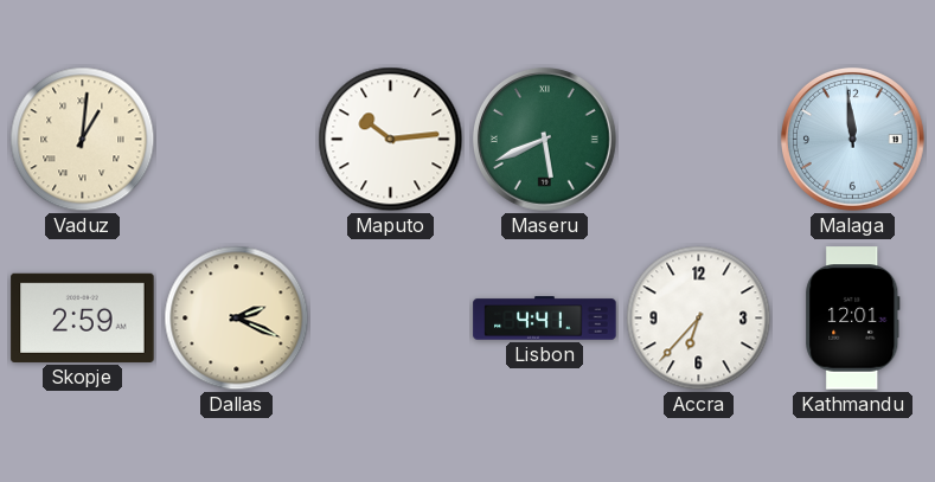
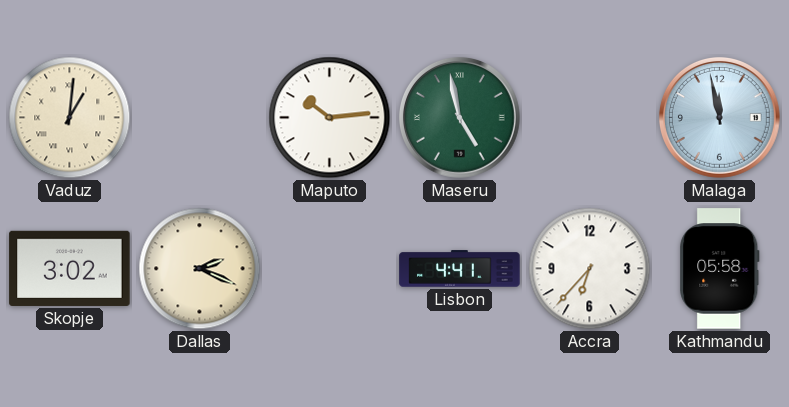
Maseru: 5:41 -> 4:58
Malaga: 11:59 -> 11:58
Skopje: 2:59 -> 3:02
Kathmandu: 12:01 -> 05:58
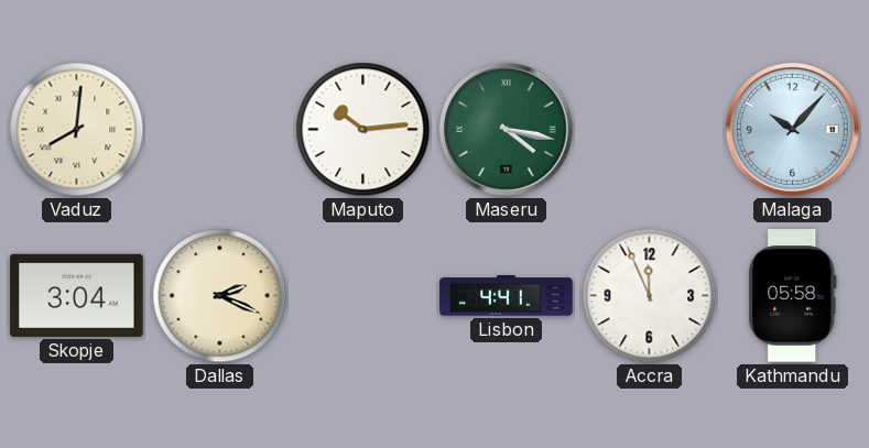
Vaduz: 1:01 -> 8:01
Maseru: 4:58 -> 4:17
Malaga: 11:58 -> 10:07
Skopje: 3:02 -> 3:04
Accra: 6:37 -> 11:56
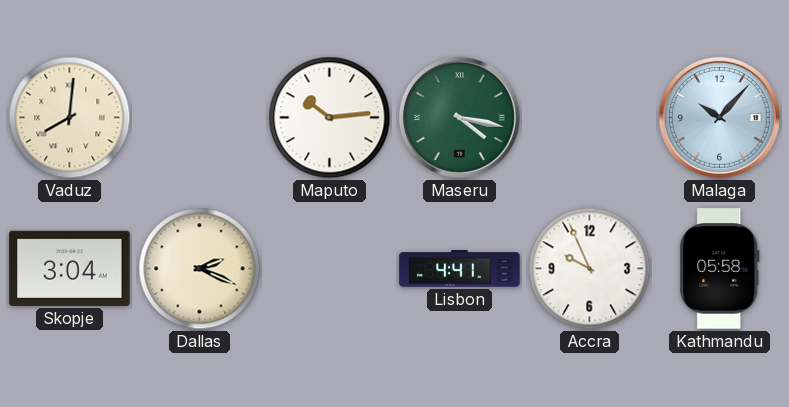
Accra: 11:56 -> 9:56
